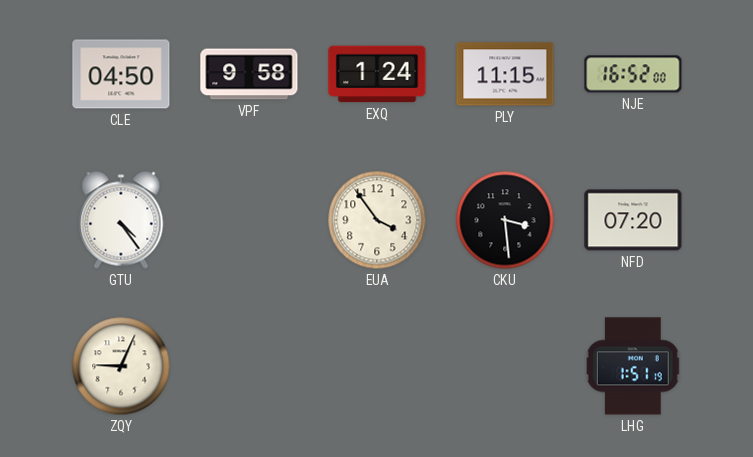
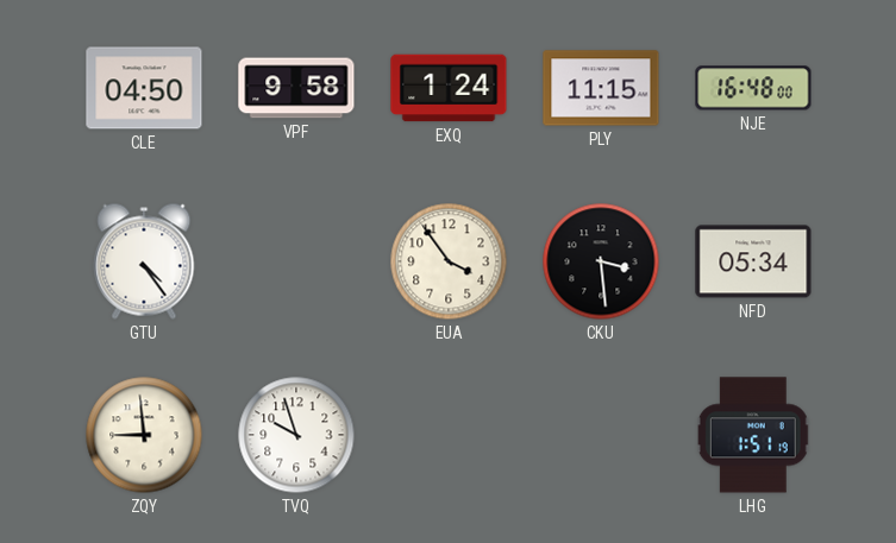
NJE: 16:52 -> 16:48
NFD: 07:20 -> 05:34
ZQY: 9:04 -> 8:59
TVQ: none -> 9:57
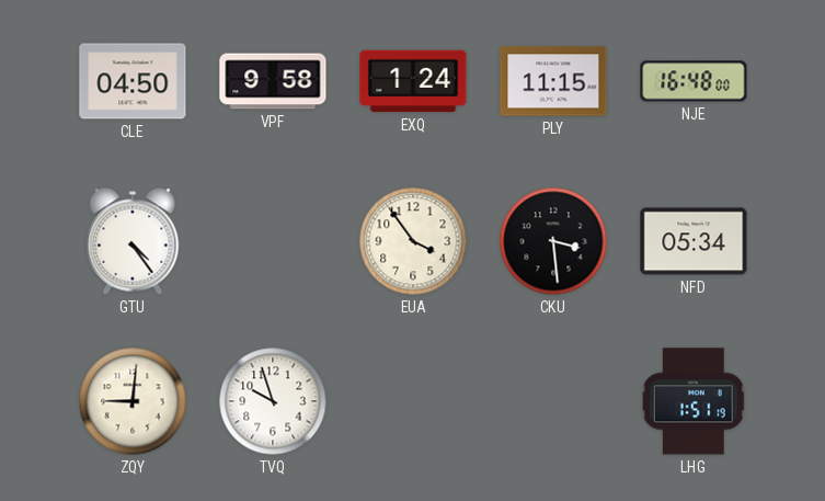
ZQY: 8:59 -> 9:01
